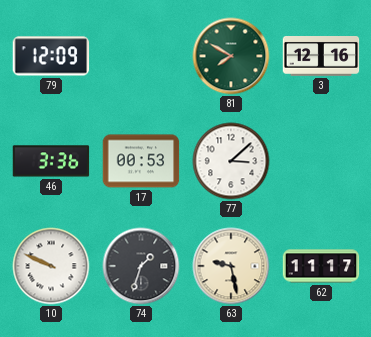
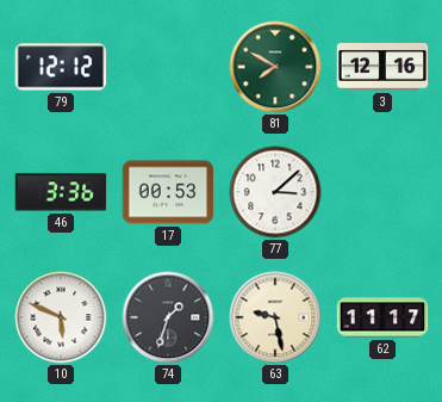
79: 12:09 -> 12:12
10: 9:49 -> 5:49
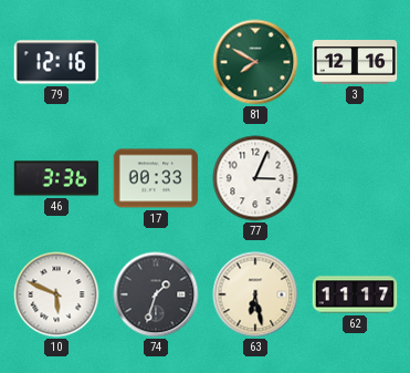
79: 12:12 -> 12:16
17: 00:53 -> 00:33
77: 3:08 -> 3:04
63: 9:28 -> 6:28
